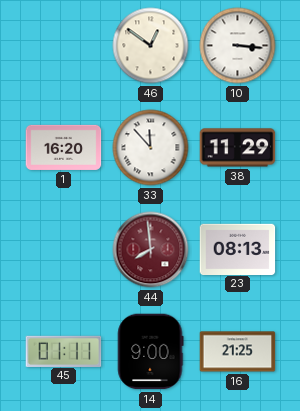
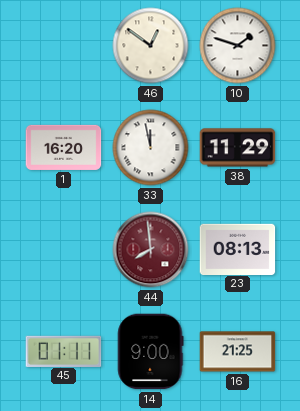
10: 3:16 -> 1:48
33: 11:53 -> 11:58
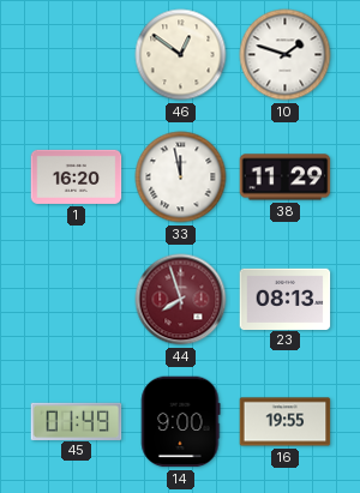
44: 7:59 -> 7:57
45: 01:11 -> 01:49
16: 21:25 -> 19:55
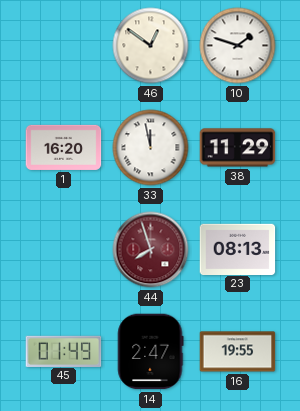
14: 9:00 -> 2:47
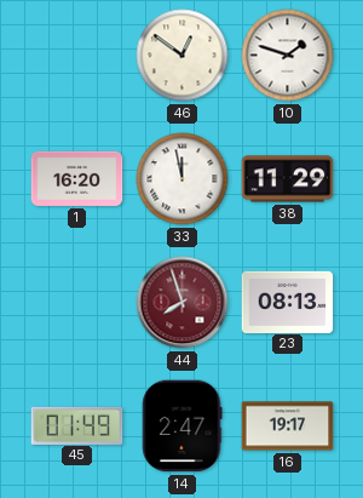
16: 19:55 -> 19:17
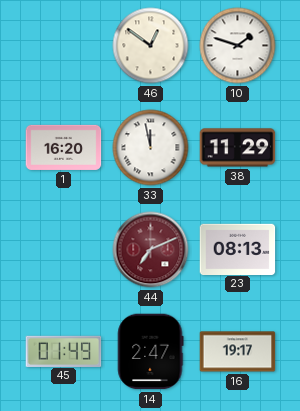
44: 7:57 -> 7:11
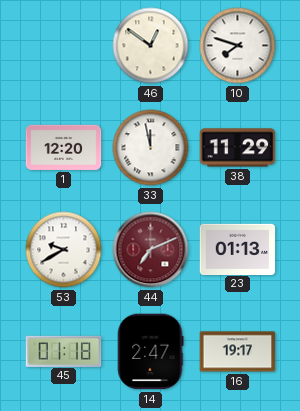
10: 1:48 -> 7:48
1: 16:20 -> 12:20
53: none -> 9:40
23: 08:13 -> 01:13
45: 01:49 -> 01:18
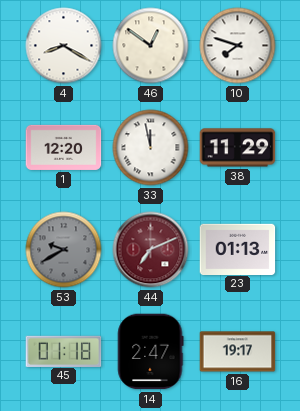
4: none -> 8:20
53 dial: white -> grey
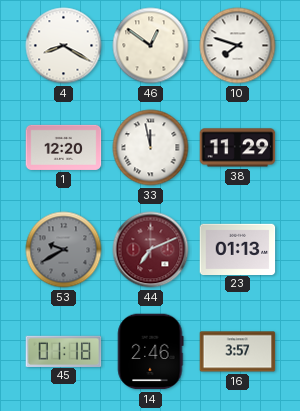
14: 2:47 -> 2:46
16: 19:17 -> 3:57
